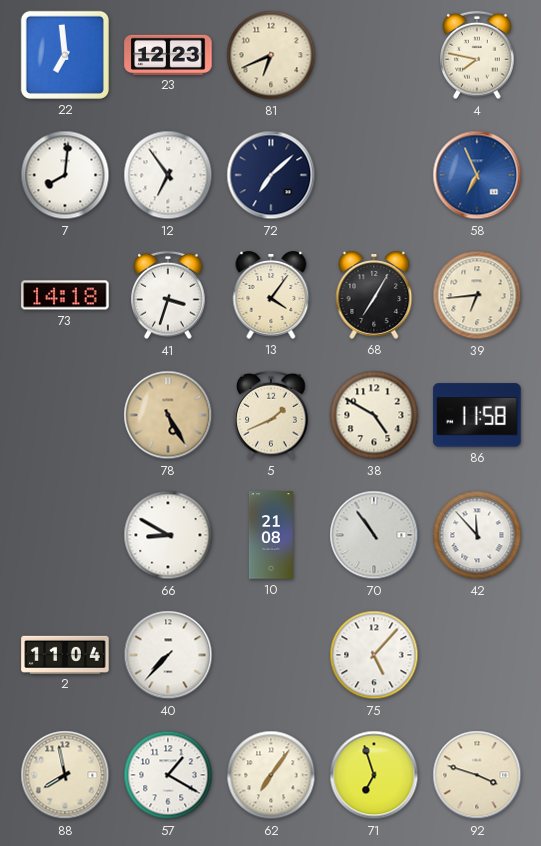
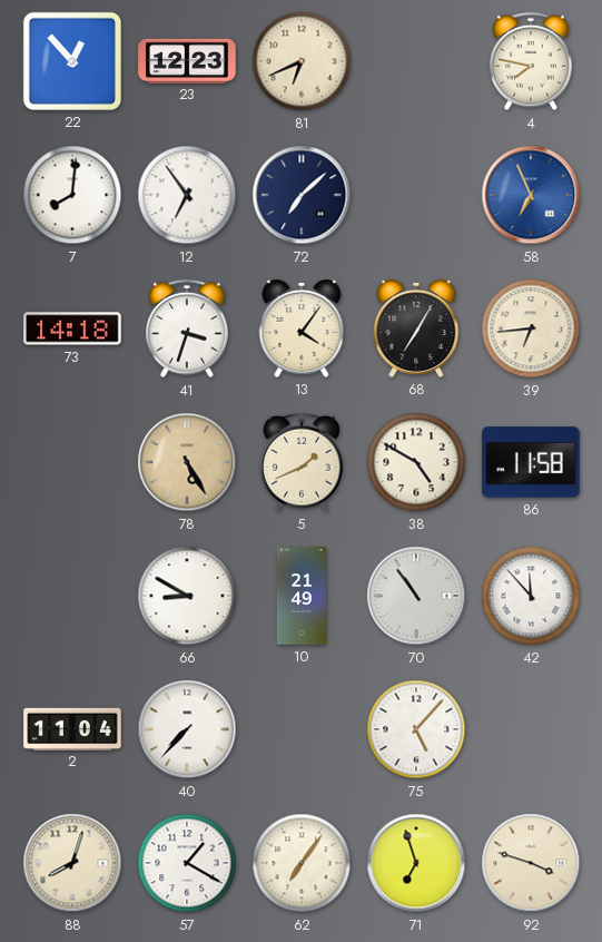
22: 6:59 -> 12:53
10: 21:08 -> 21:49
88: 7:58 -> 8:03
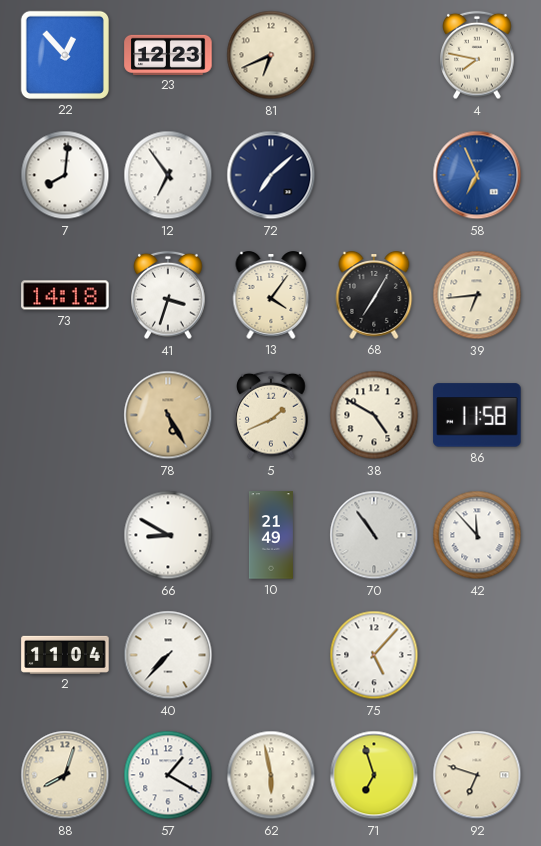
62: 7:06 -> 5:58
92: 3:48 -> 6:48
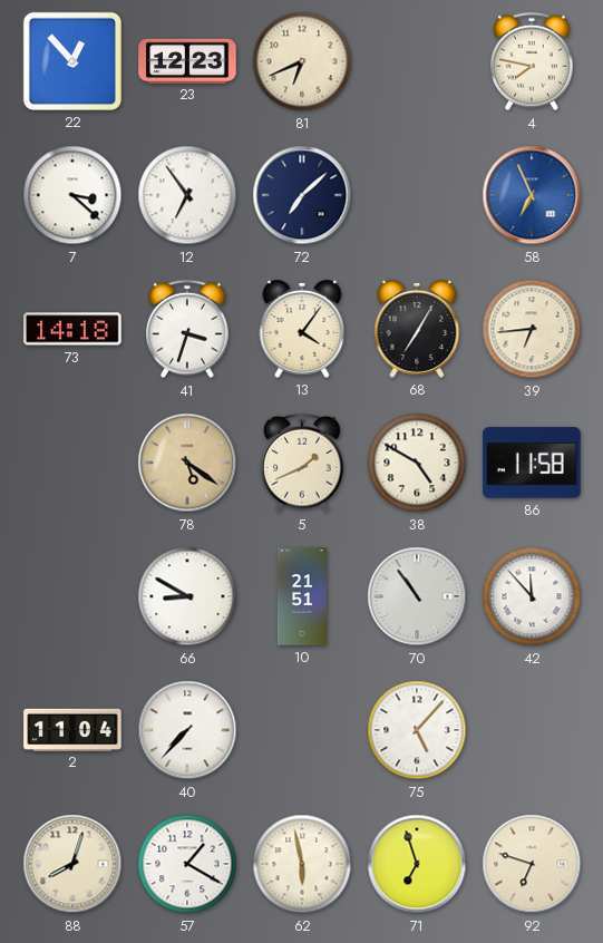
7: 8:01 -> 3:22
78: 5:25 -> 5:21
10: 21:49 -> 21:51
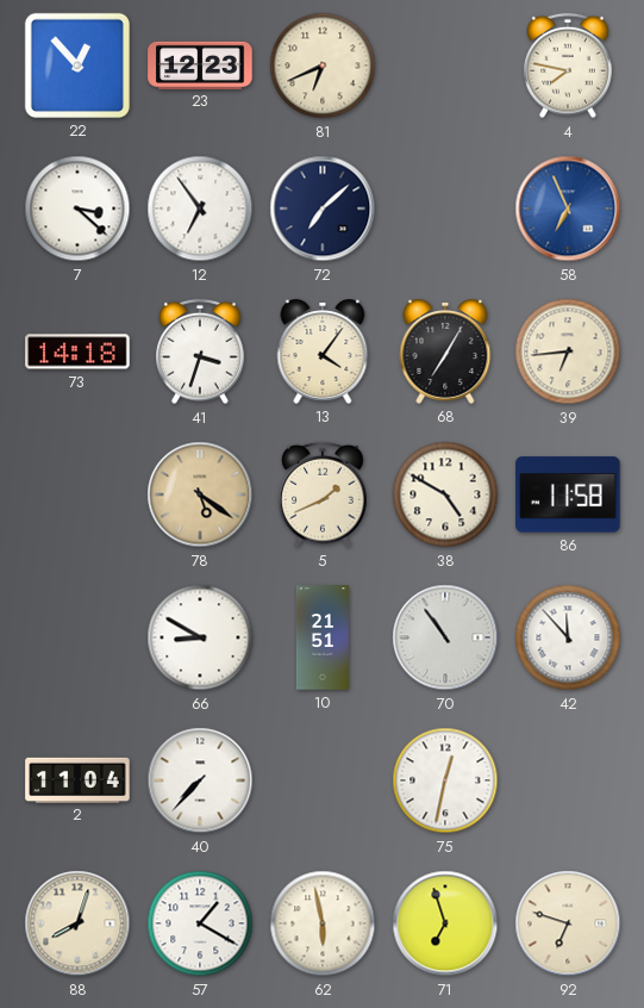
75: 5:07 -> 12:32
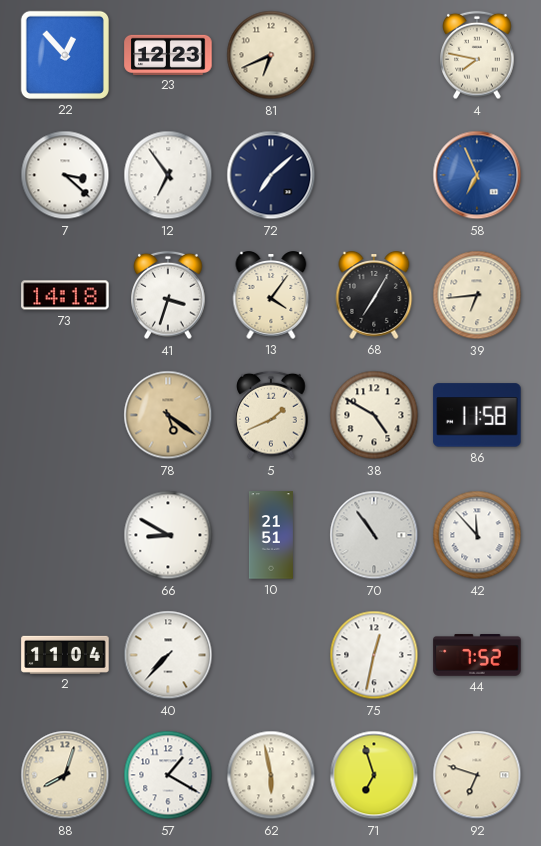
44: none -> 7:52
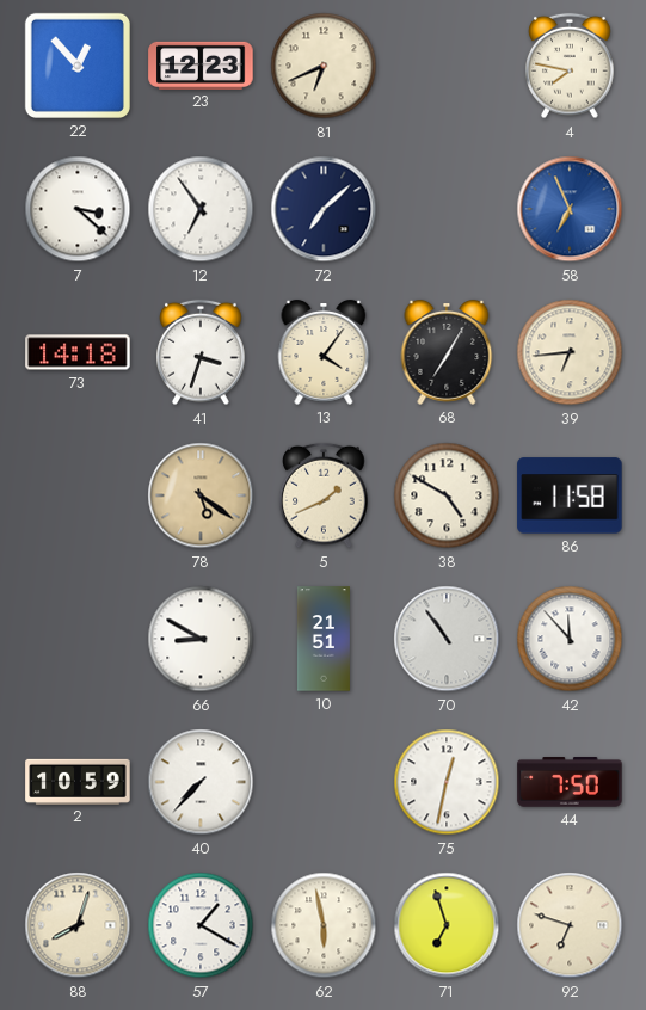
2: 11:04 -> 10:59
44: 7:52 -> 7:50
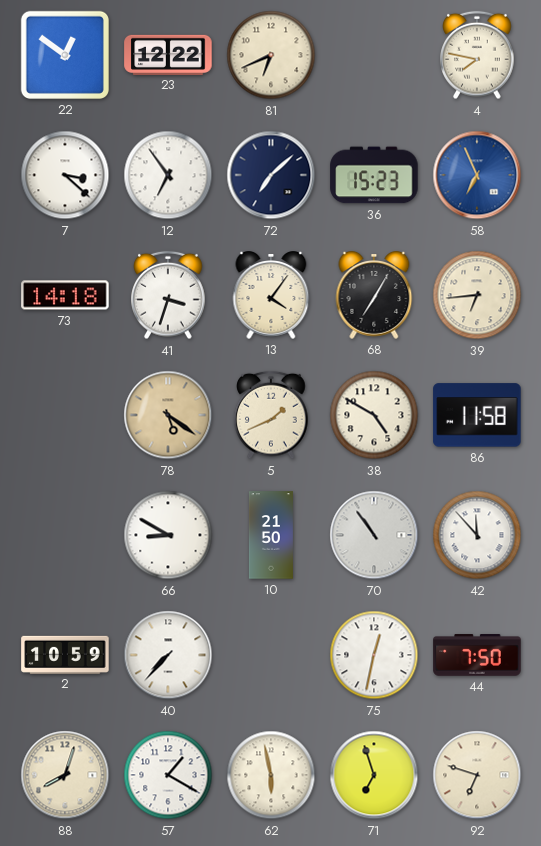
22: 12:53 -> 12:51
23: 12:23 -> 12:22
36: none -> 15:23
10: 21:51 -> 21:50
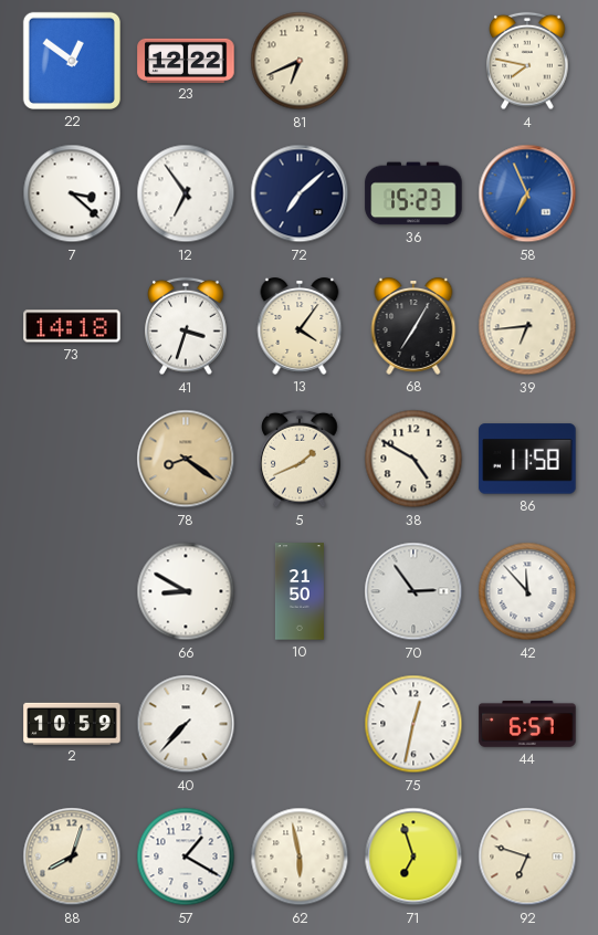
78: 5:21 -> 8:21
70: 10:54 -> 2:54
44: 7:50 -> 6:57
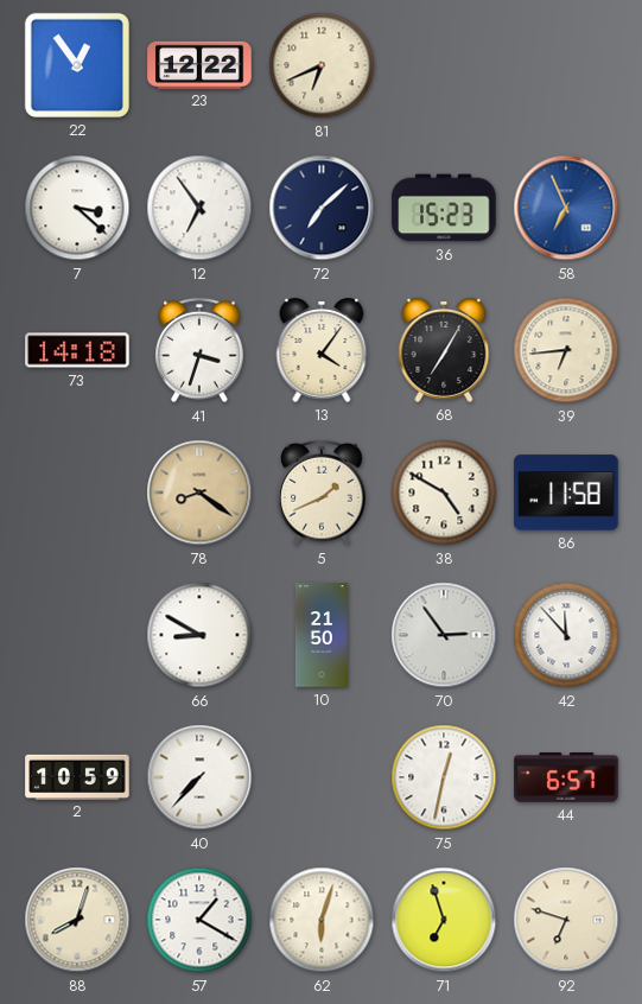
22: 12:51 -> 12:54
4: 7:47 -> none
62: 5:58 -> 6:03
